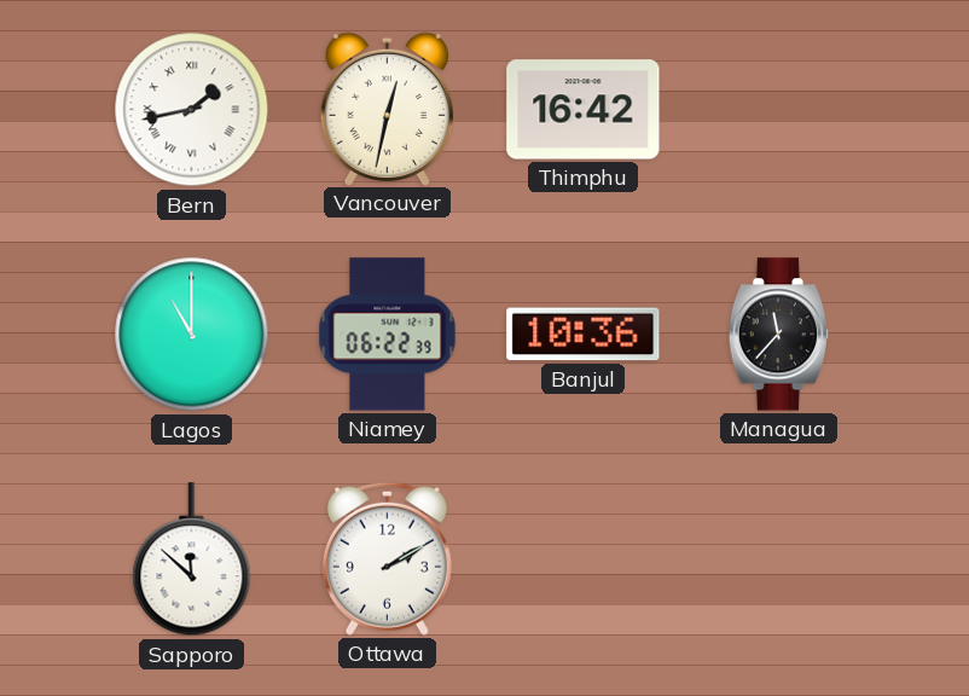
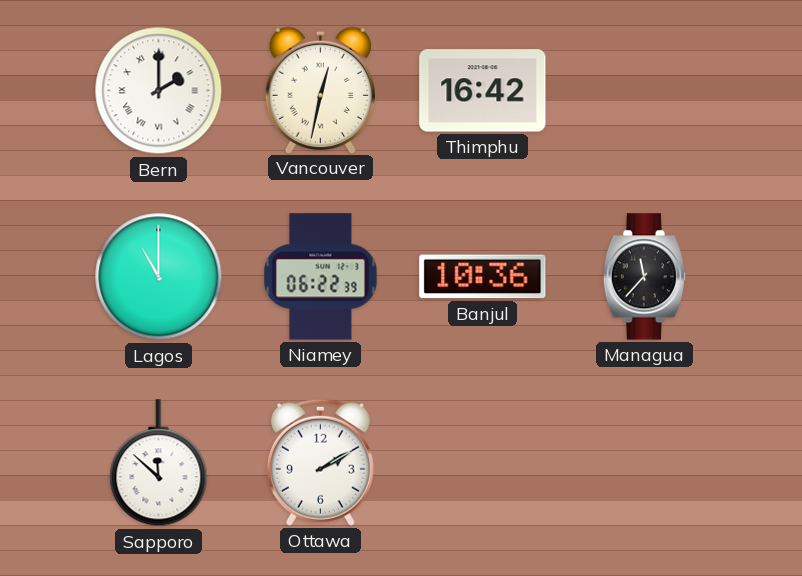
Bern: 1:43 -> 2:00
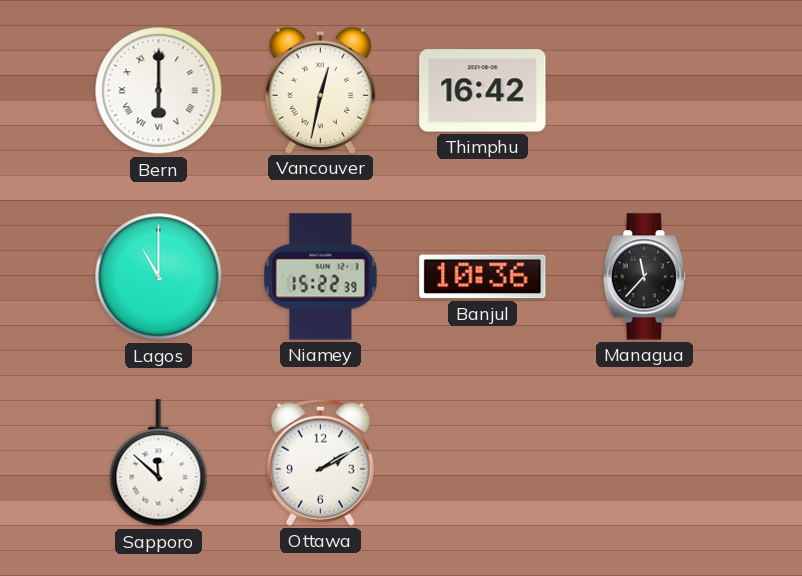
Bern: 2:00 -> 6:00
Niamey: 06:22 -> 15:22
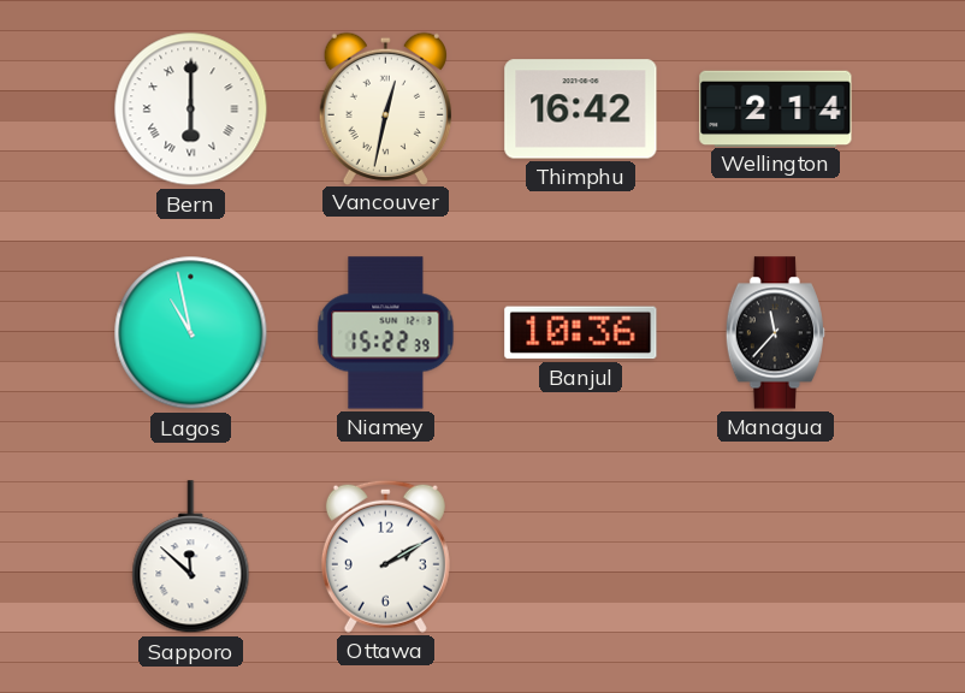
Wellington: none -> 2:14
Lagos: 11:00 -> 10:58
